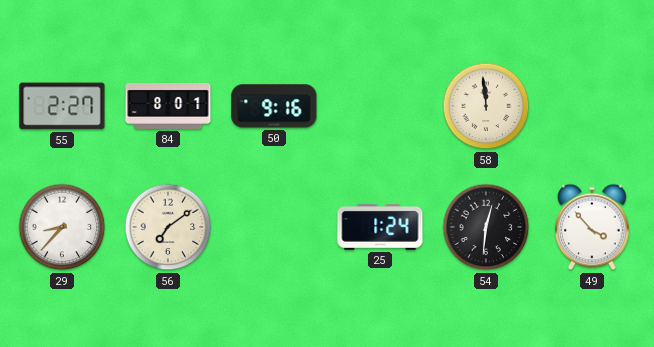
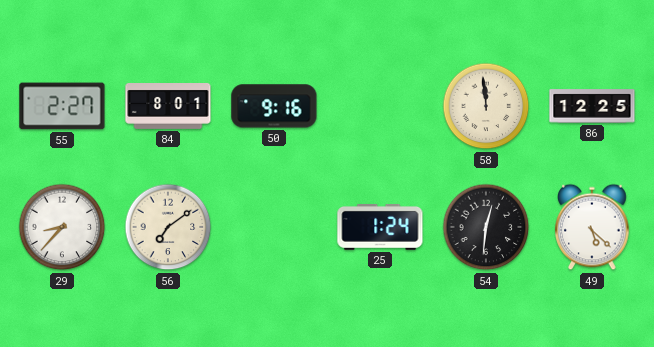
86: none -> 12:25
49: 3:53 -> 5:22
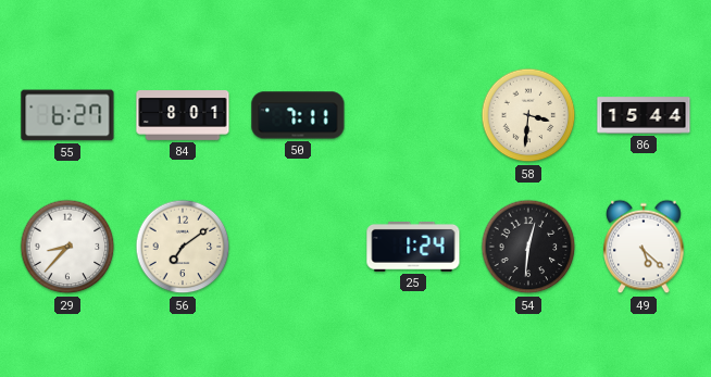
55: 2:27 -> 6:27
50: 9:16 -> 7:11
58: 11:59 -> 3:31
86: 12:25 -> 15:44
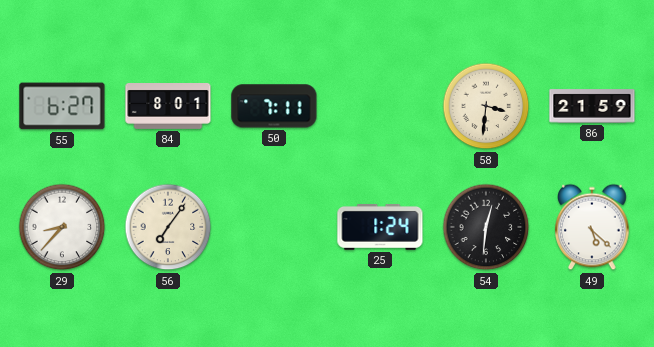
86: 15:44 -> 21:59
56: 7:09 -> 7:06
